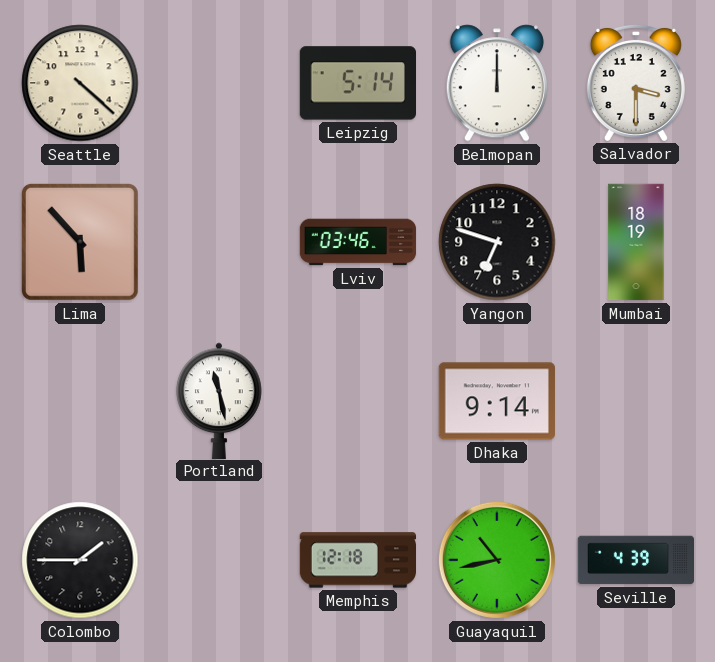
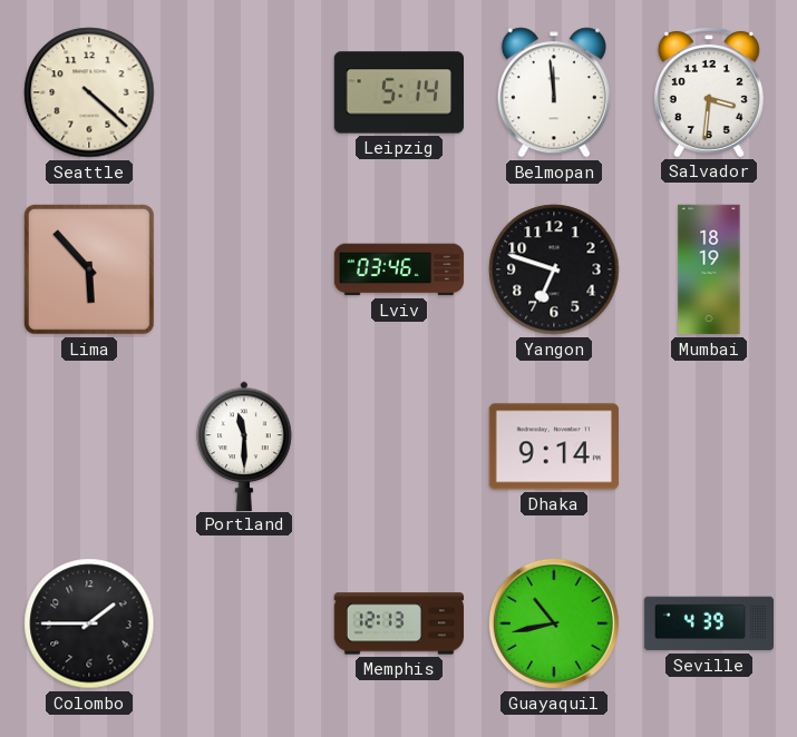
Belmopan: 12:00 -> 11:59
Salvador: 3:30 -> 3:31
Portland: 11:28 -> 11:30
Memphis: 12:18 -> 12:13
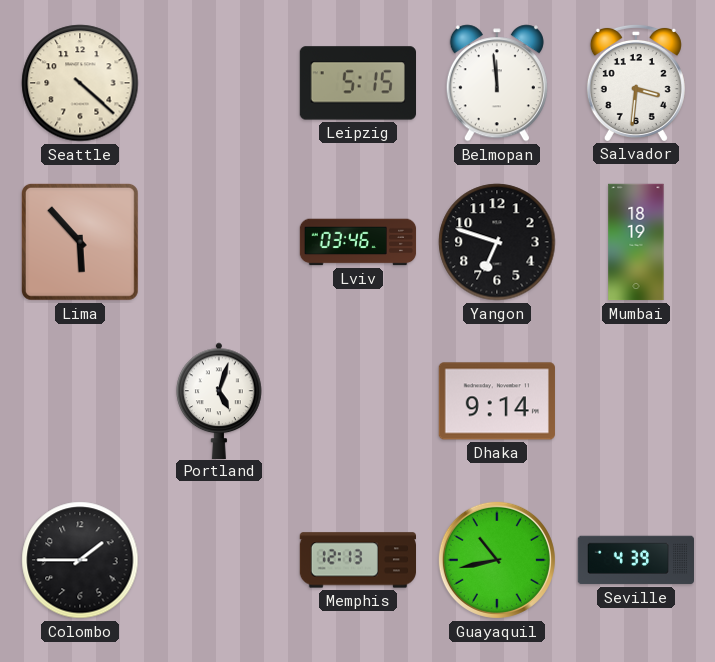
Leipzig: 5:14 -> 5:15
Portland: 11:30 -> 5:03
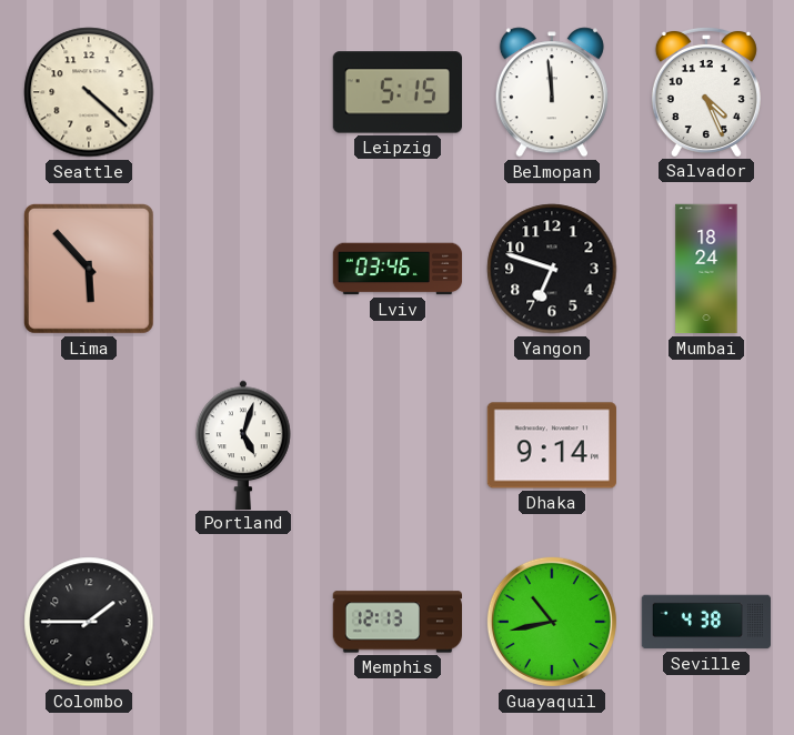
Salvador: 3:31 -> 4:26
Mumbai: 18:19 -> 18:24
Seville: 4:39 -> 4:38
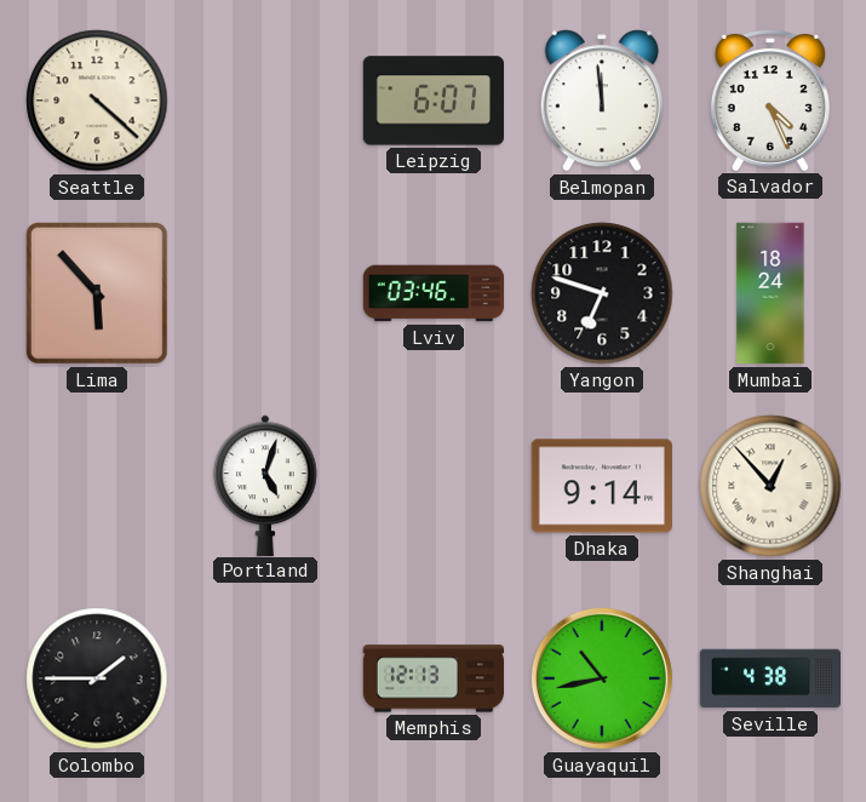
Leipzig: 5:15 -> 6:07
Shanghai: none -> 12:53
